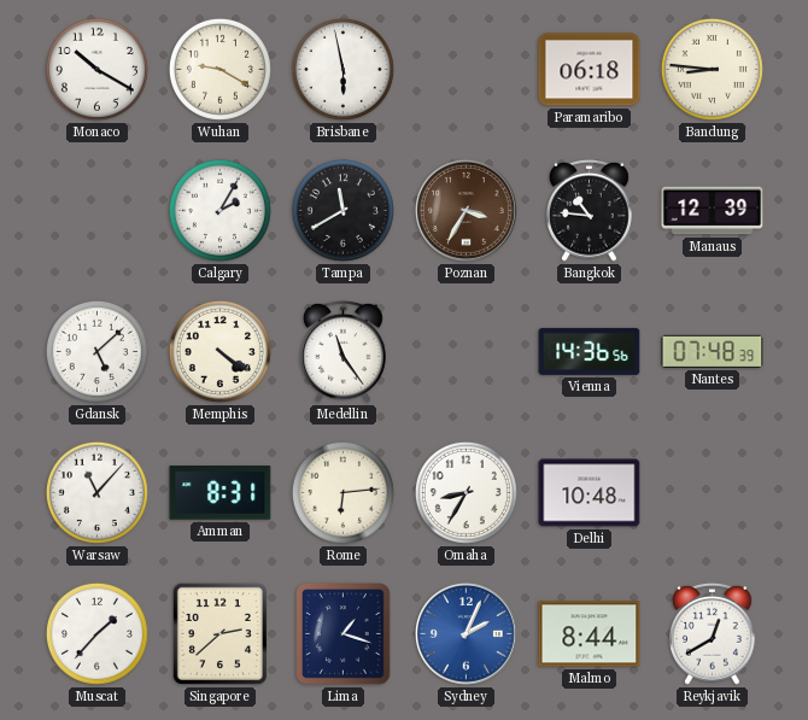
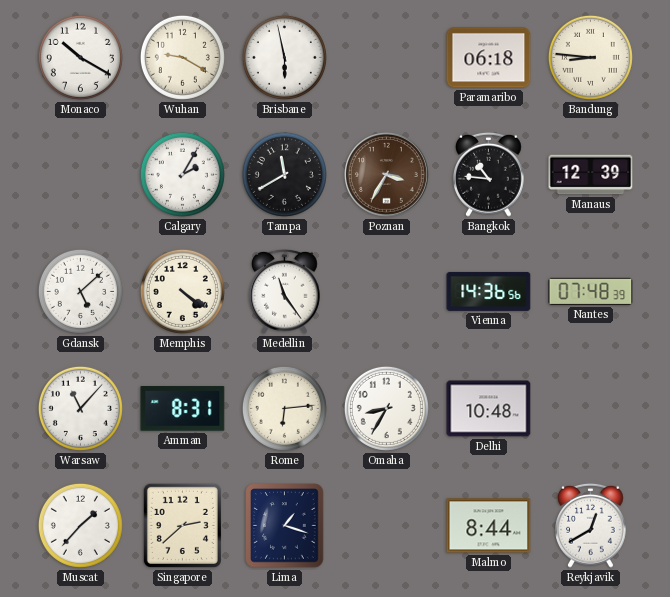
Sydney: 2:04 -> none
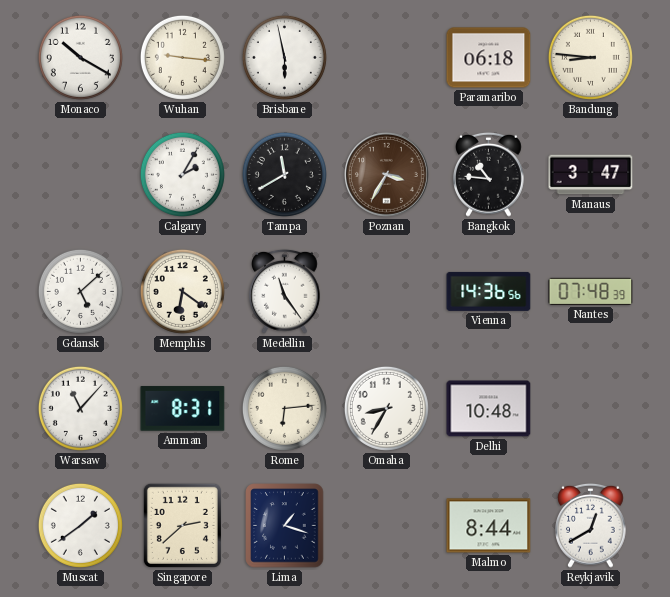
Wuhan: 9:20 -> 9:16
Manaus: 12:39 -> 3:47
Memphis: 4:21 -> 6:21
Muscat: 1:37 -> 1:39
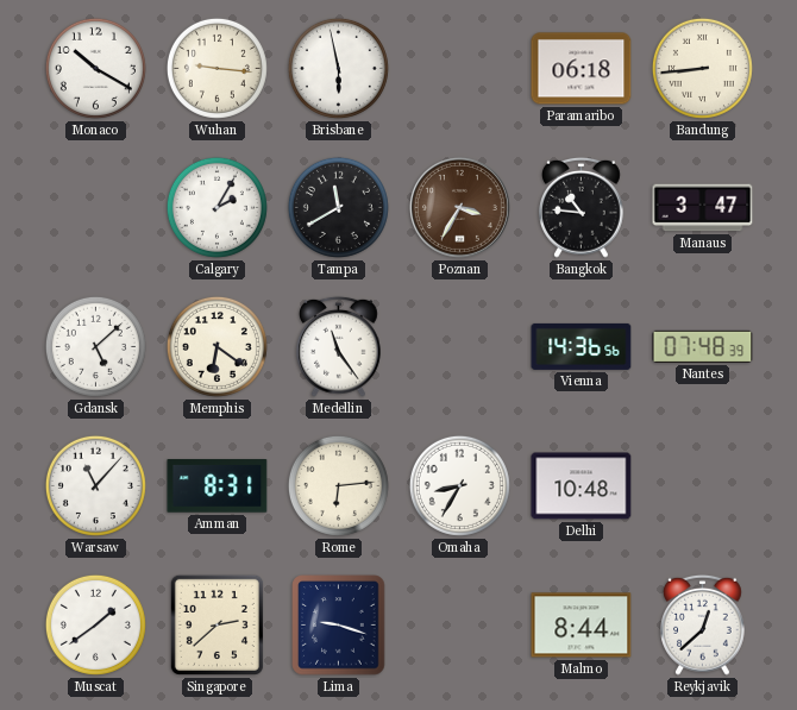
Bandung: 8:46 -> 8:44
Lima: 1:18 -> 9:18
Reykjavik: 12:40 -> 12:38
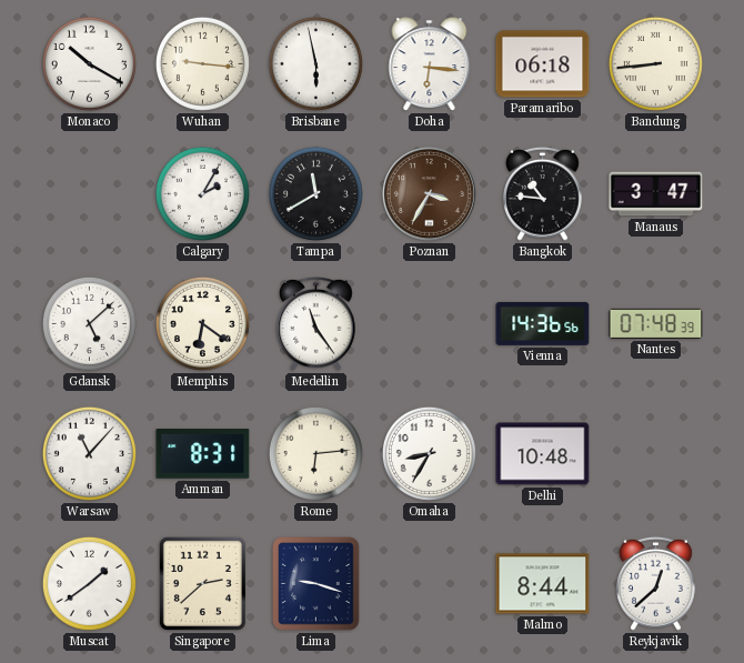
Doha: none -> 6:16
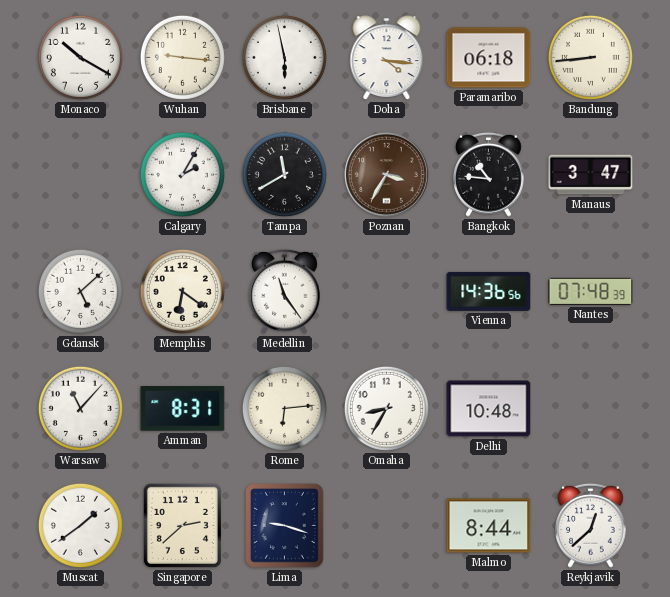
Doha: 6:16 -> 4:16
